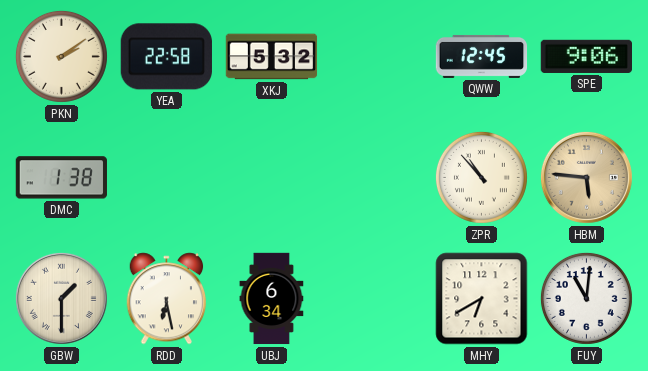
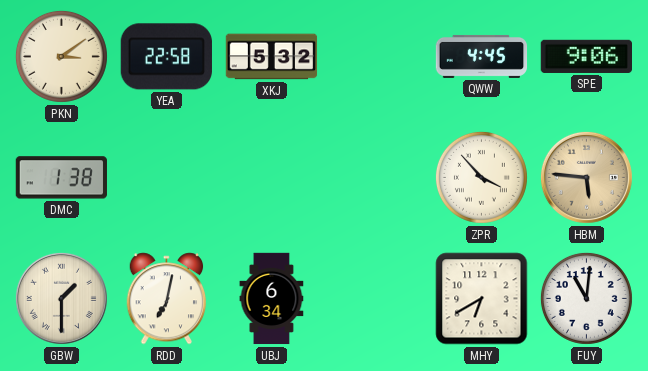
PKN: 2:09 -> 3:09
QWW: 12:45 -> 4:45
ZPR: 10:53 -> 3:53
RDD: 6:28 -> 7:02
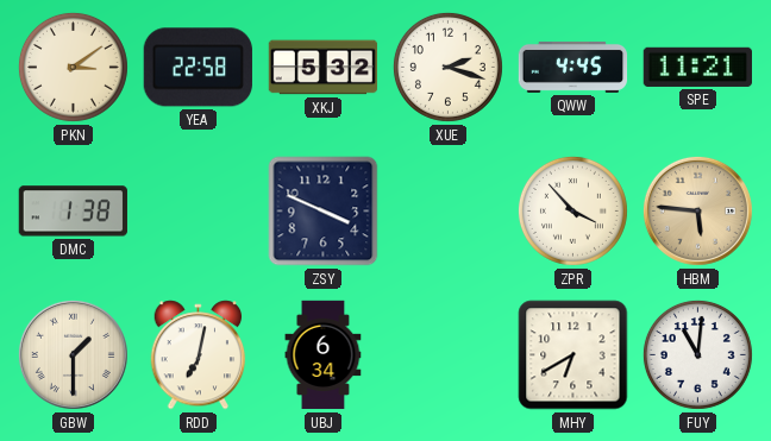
XUE: none -> 2:18
SPE: 9:06 -> 11:21
ZSY: none -> 3:49
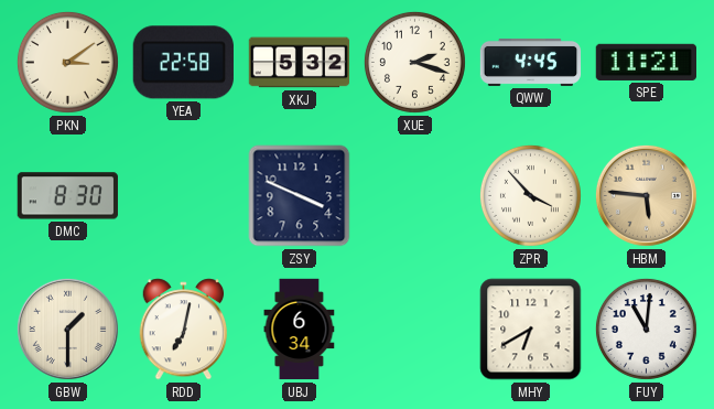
DMC: 1:38 -> 8:30
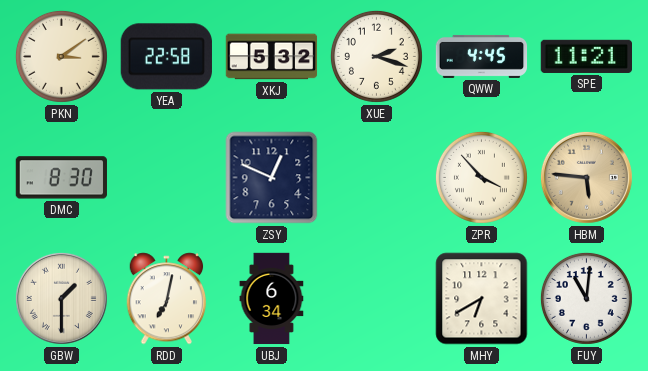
ZSY: 3:49 -> 12:49
